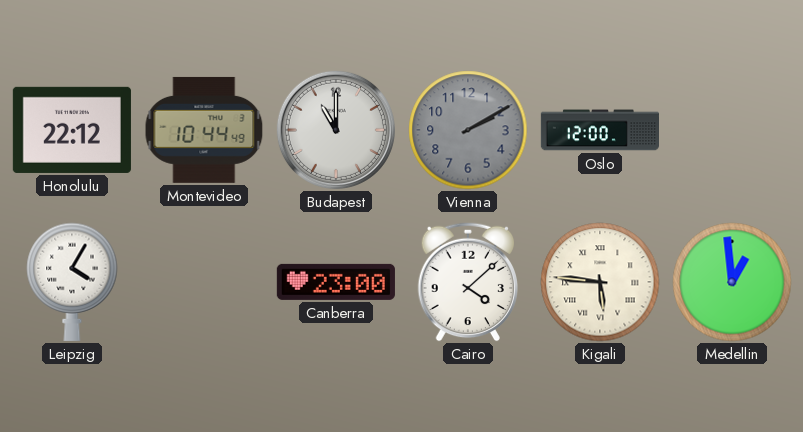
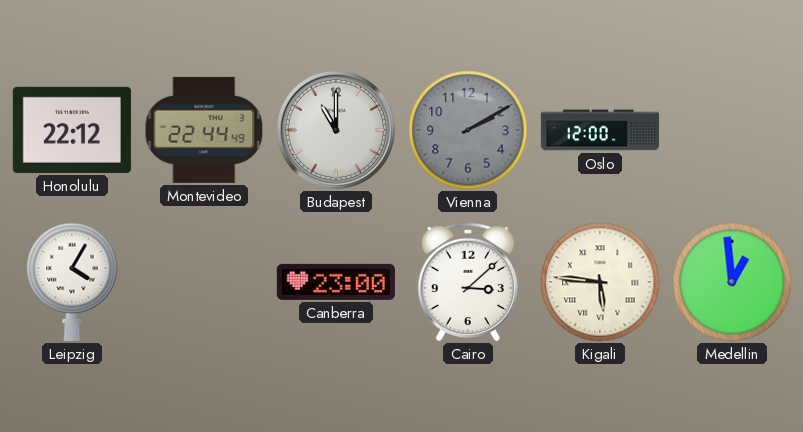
Montevideo: 10:44 -> 22:44
Cairo: 4:08 -> 3:08
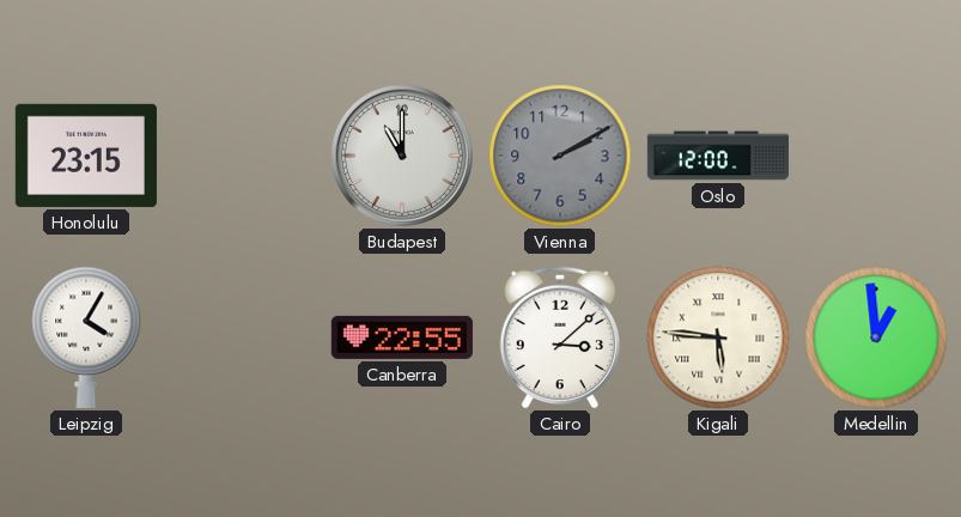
Honolulu: 22:12 -> 23:15
Montevideo: 22:44 -> none
Canberra: 23:00 -> 22:55
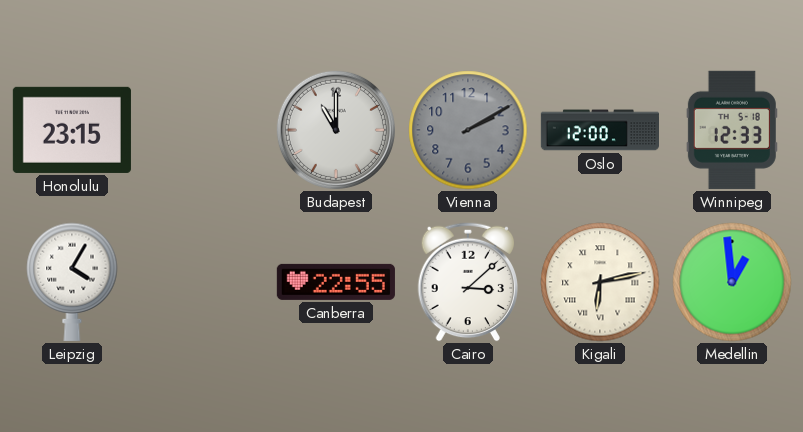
Winnipeg: none -> 12:33
Kigali: 5:46 -> 6:13
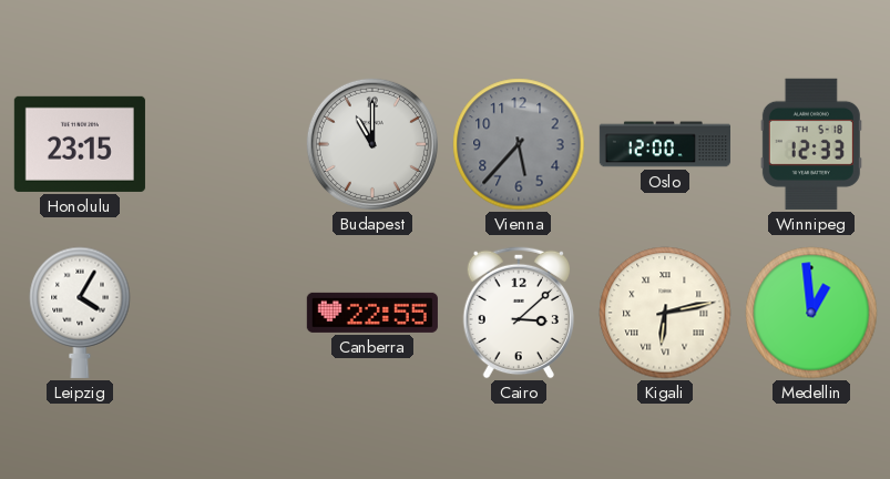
Vienna: 2:10 -> 5:37
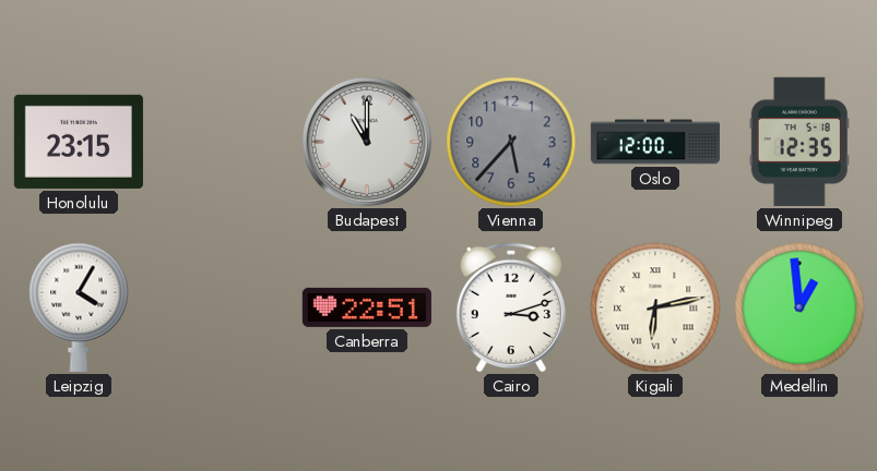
Winnipeg: 12:33 -> 12:35
Canberra: 22:55 -> 22:51
Cairo: 3:08 -> 3:12
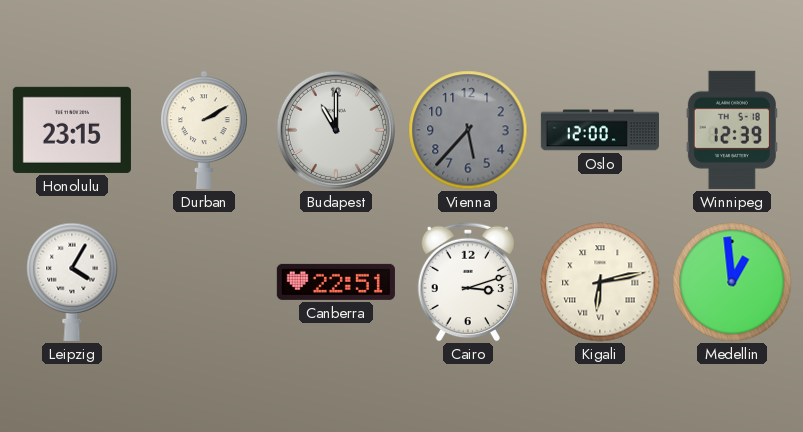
Durban: none -> 2:10
Winnipeg: 12:35 -> 12:39
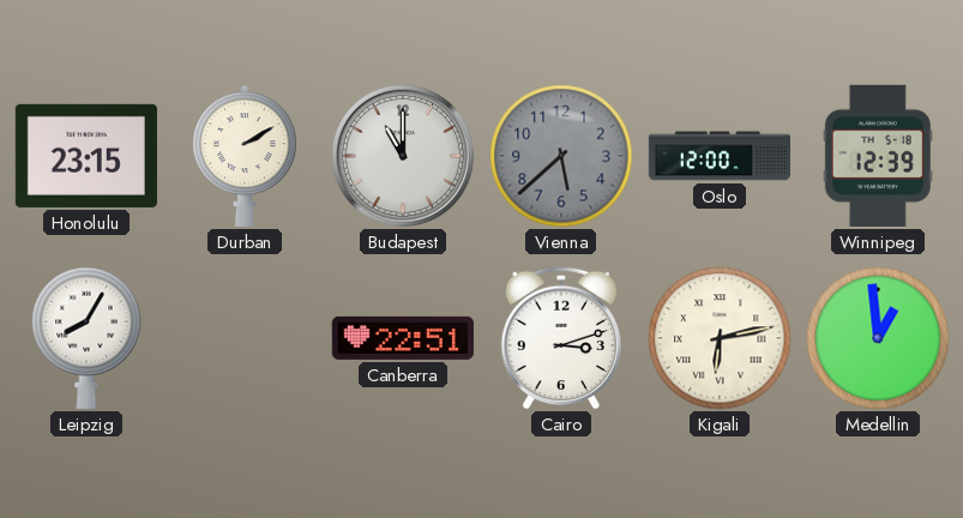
Vienna: 5:37 -> 5:38
Leipzig: 4:05 -> 8:05
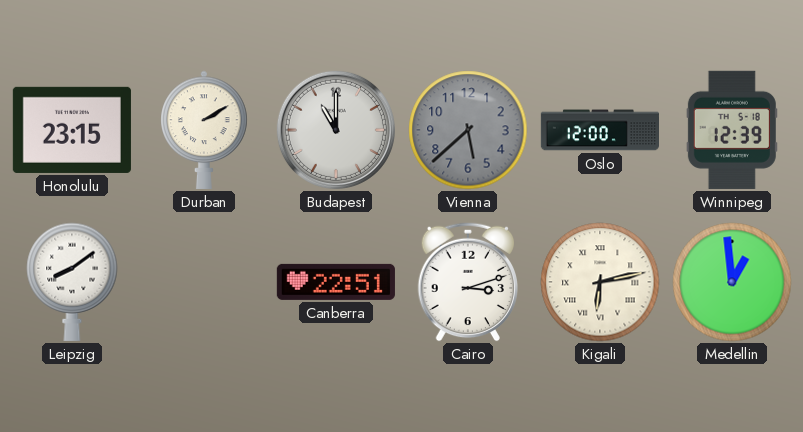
Leipzig: 8:05 -> 8:09
